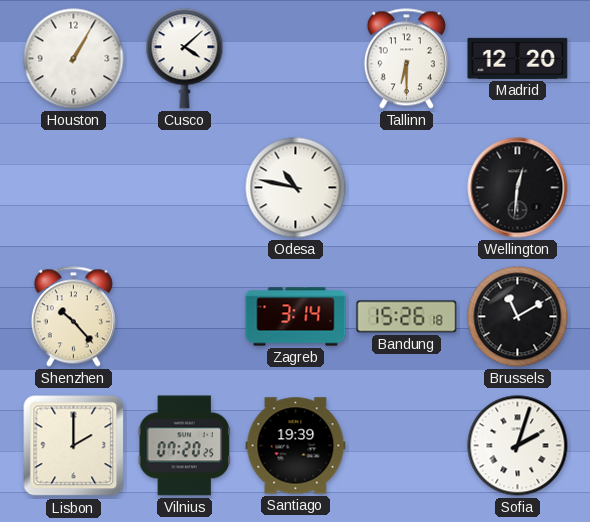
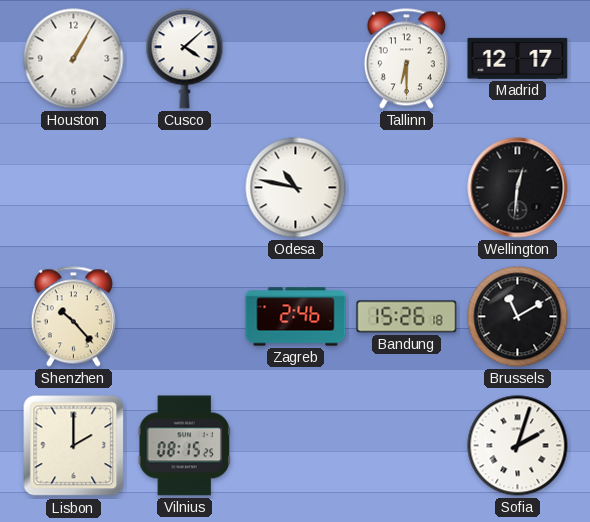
Madrid: 12:20 -> 12:17
Zagreb: 3:14 -> 2:46
Vilnius: 07:20 -> 08:15
Santiago: 19:39 -> none
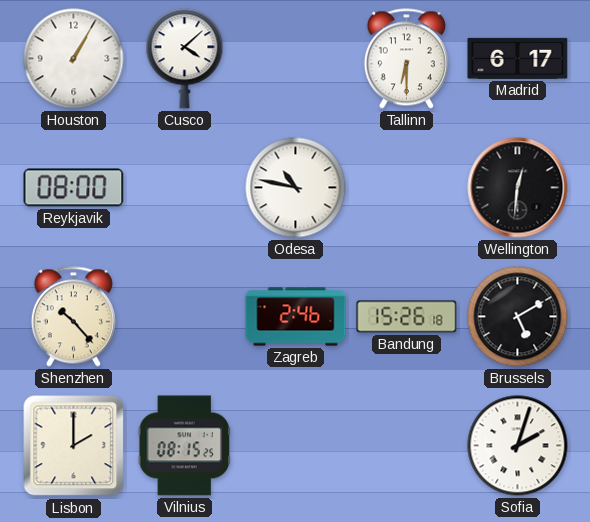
Madrid: 12:17 -> 6:17
Reykjavik: none -> 08:00
Brussels: 11:10 -> 5:10
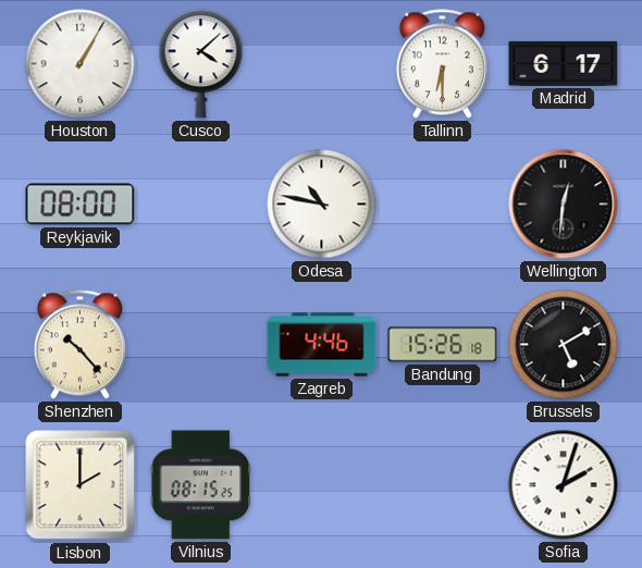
Zagreb: 2:46 -> 4:46
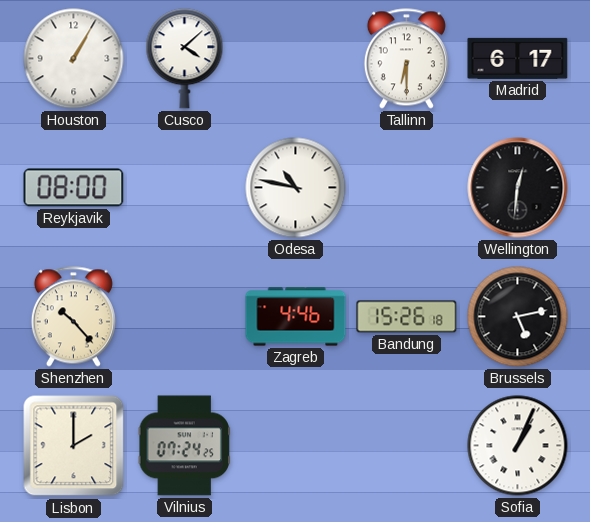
Brussels: 5:10 -> 5:13
Vilnius: 08:15 -> 07:24
Sofia: 2:03 -> 1:04
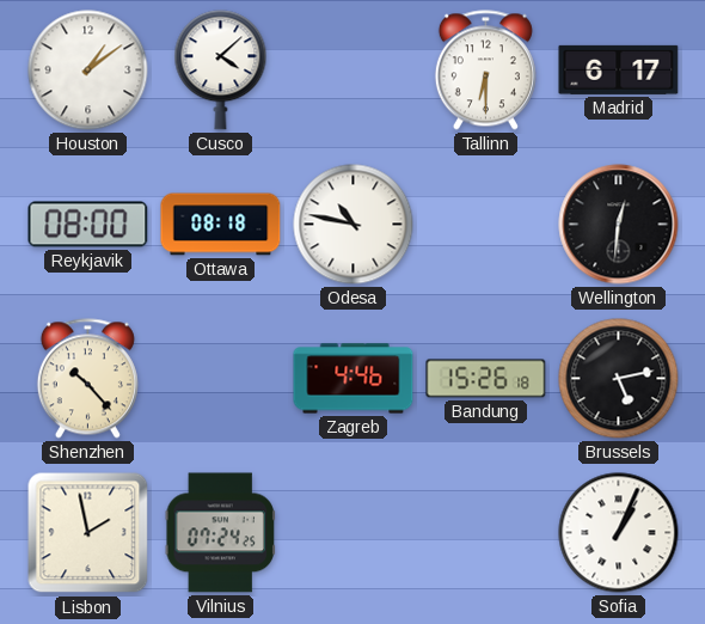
Houston: 1:05 -> 1:09
Ottawa: none -> 08:18
Lisbon: 2:00 -> 1:58
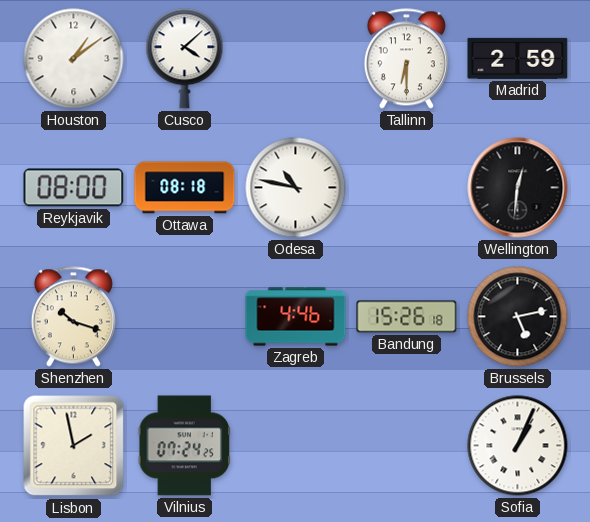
Madrid: 6:17 -> 2:59
Shenzhen: 10:23 -> 10:18
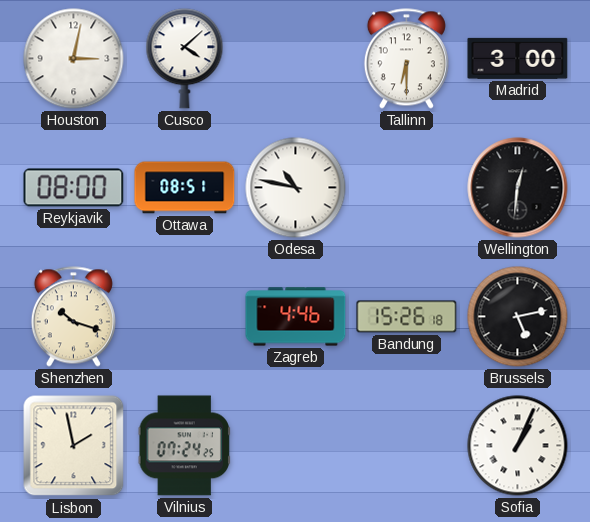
Houston: 1:09 -> 3:02
Madrid: 2:59 -> 3:00
Ottawa: 08:18 -> 08:51
